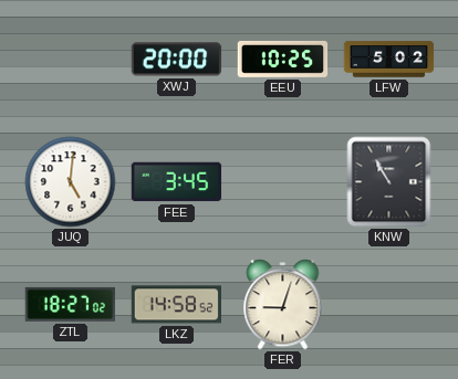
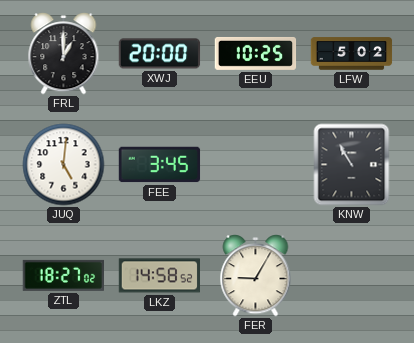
FRL: none -> 1:00
FER: 9:03 -> 9:05
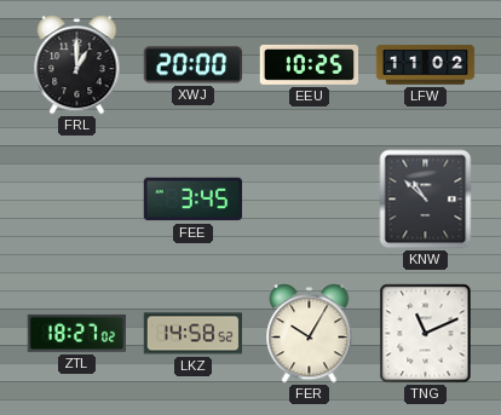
LFW: 5:02 -> 11:02
JUQ: 5:01 -> none
KNW: 10:55 -> 10:52
FER: 9:05 -> 10:05
TNG: none -> 11:11
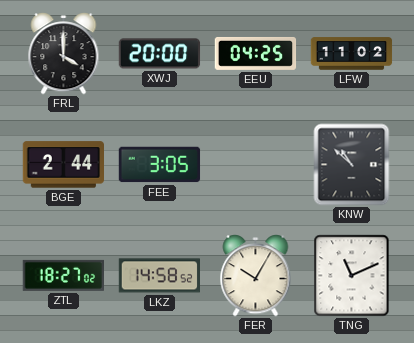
FRL: 1:00 -> 4:00
EEU: 10:25 -> 04:25
BGE: none -> 2:44
FEE: 3:45 -> 3:05
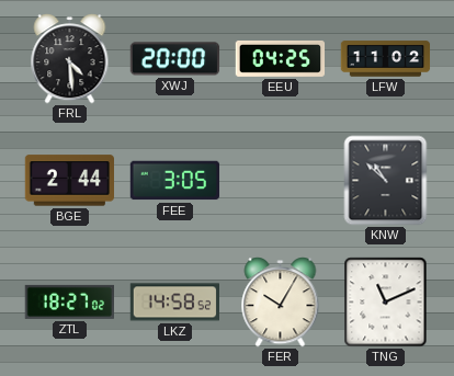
FRL: 4:00 -> 4:29
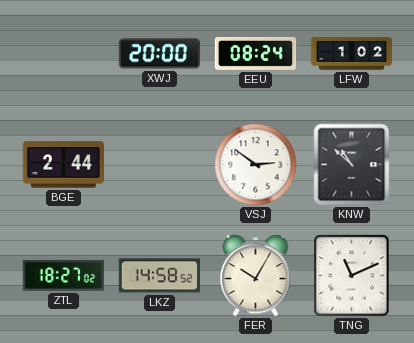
FRL: 4:29 -> none
EEU: 04:25 -> 08:24
LFW: 11:02 -> 1:02
FEE: 3:05 -> none
VSJ: none -> 2:51
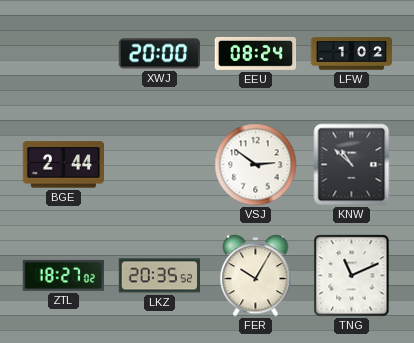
LKZ: 14:58 -> 20:35
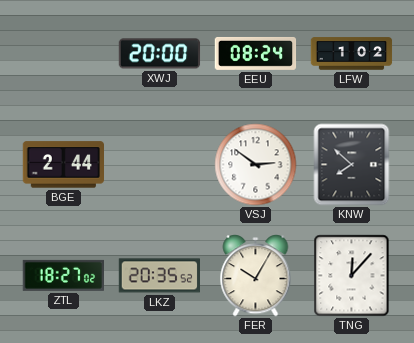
KNW: 10:52 -> 7:52
TNG: 11:11 -> 12:07
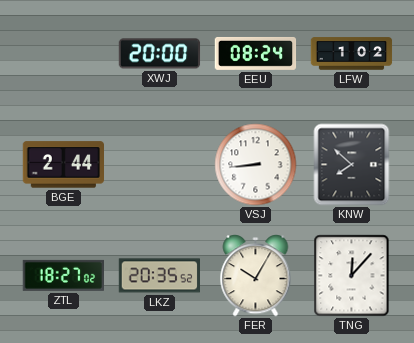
VSJ: 2:51 -> 8:44
